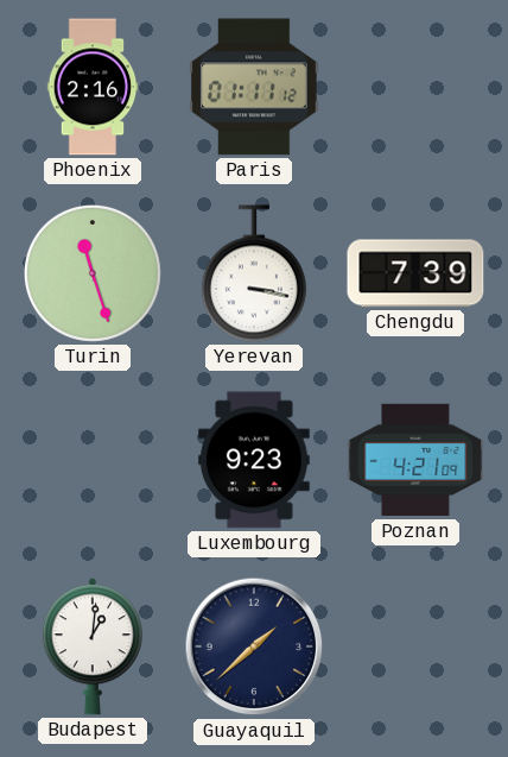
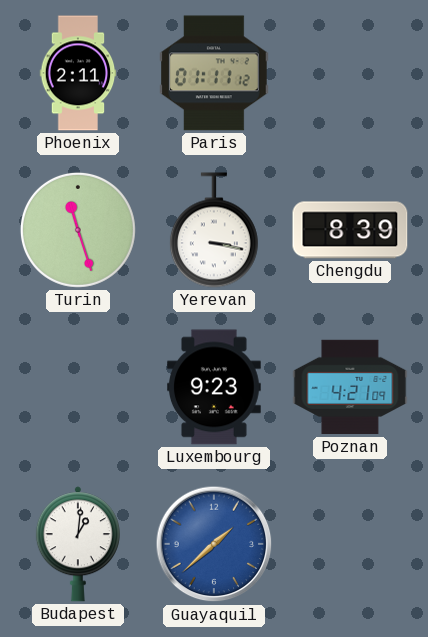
Phoenix: 2:16 -> 2:11
Chengdu: 7:39 -> 8:39
Guayaquil dial: navy -> blue
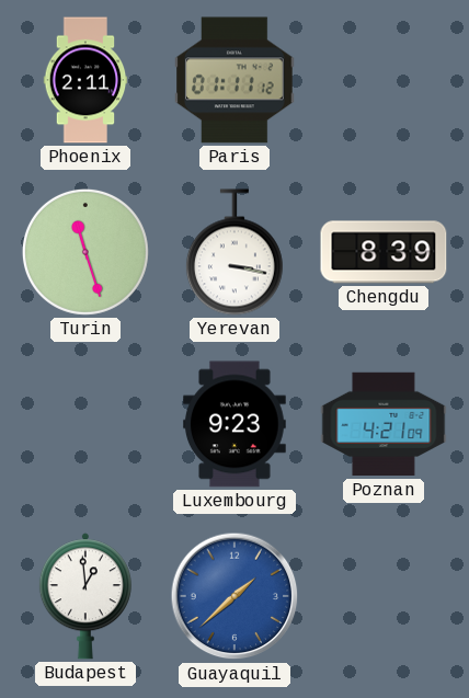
Budapest: 1:01 -> 12:59
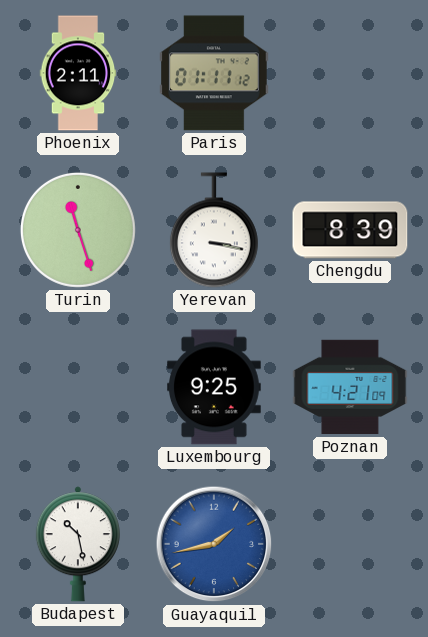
Luxembourg: 9:23 -> 9:25
Budapest: 12:59 -> 10:28
Guayaquil: 1:38 -> 1:43
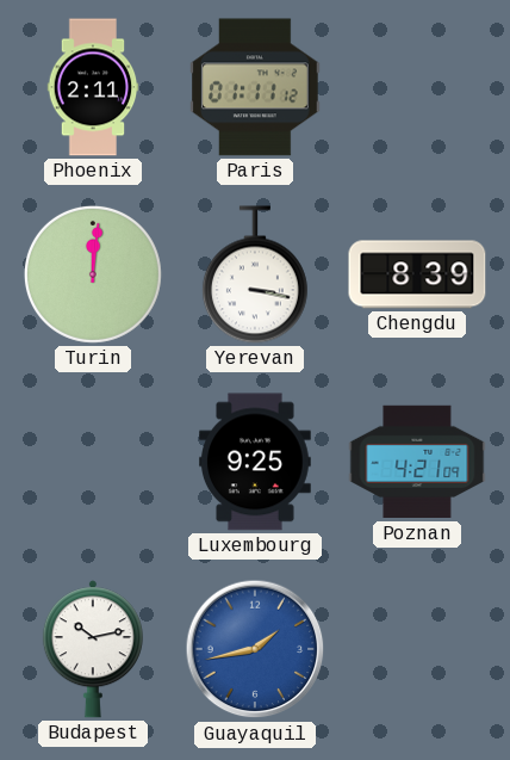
Turin: 11:27 -> 12:01
Budapest: 10:28 -> 10:13
